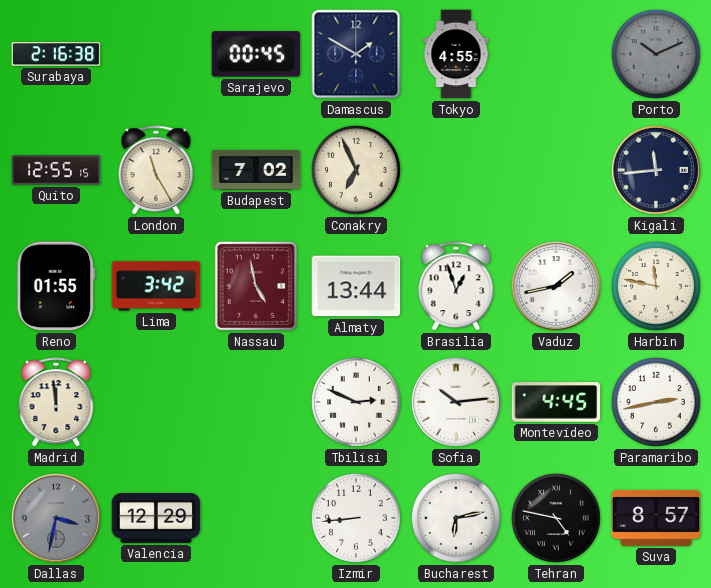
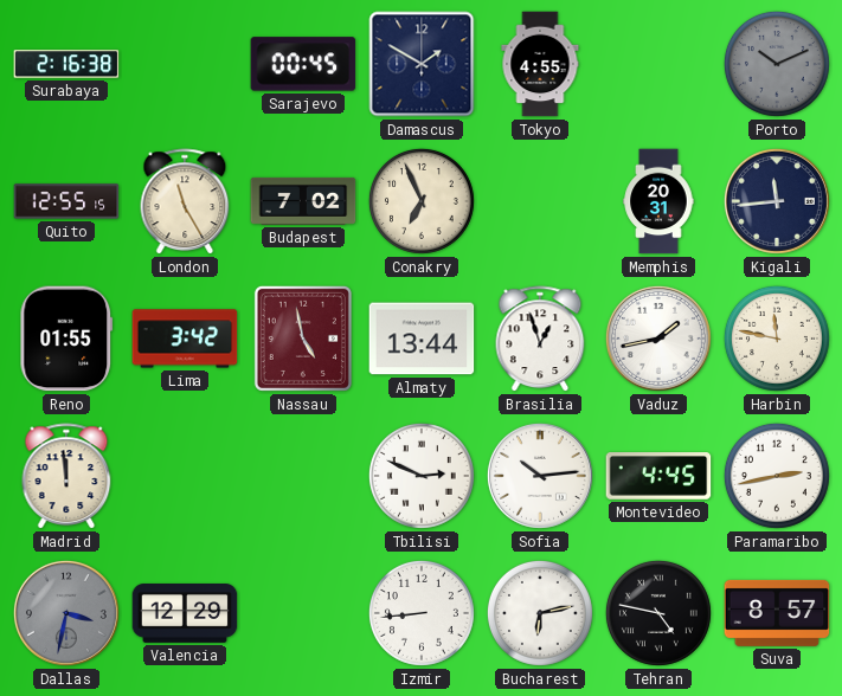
Memphis: none -> 20:31
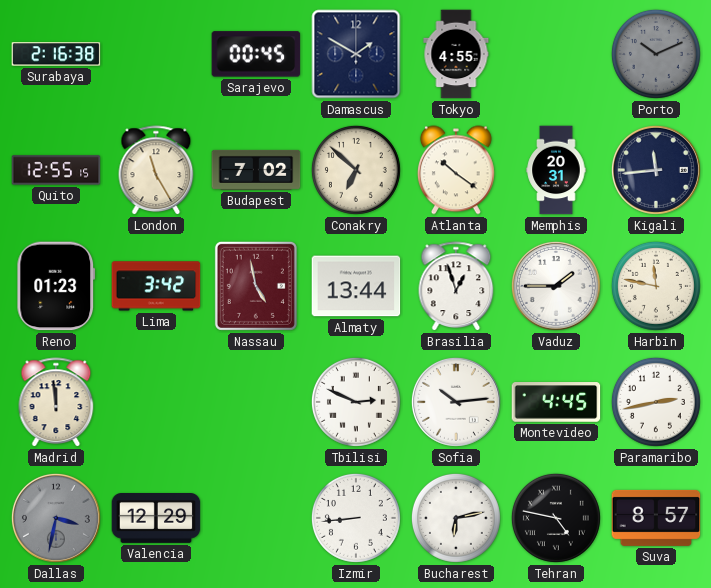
Conakry: 6:56 -> 6:52
Atlanta: none -> 10:21
Reno: 01:55 -> 01:23
Vaduz: 1:43 -> 1:45
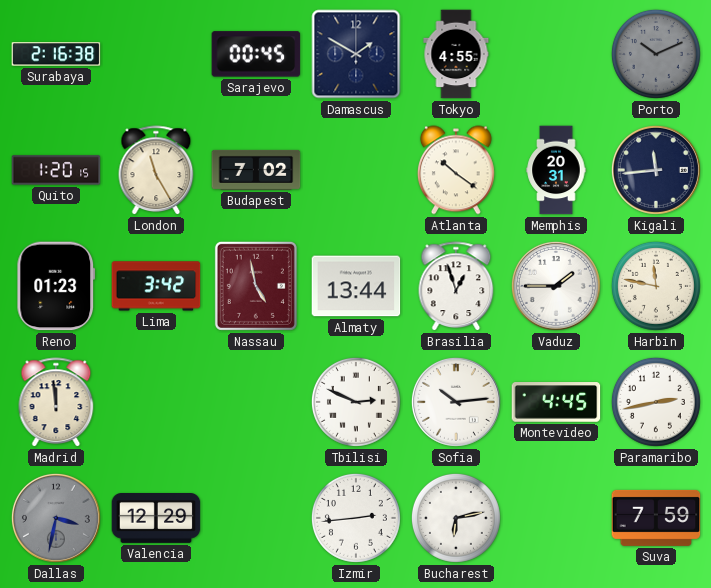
Quito: 12:55 -> 1:20
Conakry: 6:52 -> none
Izmir: 8:44 -> 2:44
Tehran: 4:47 -> none
Suva: 8:57 -> 7:59
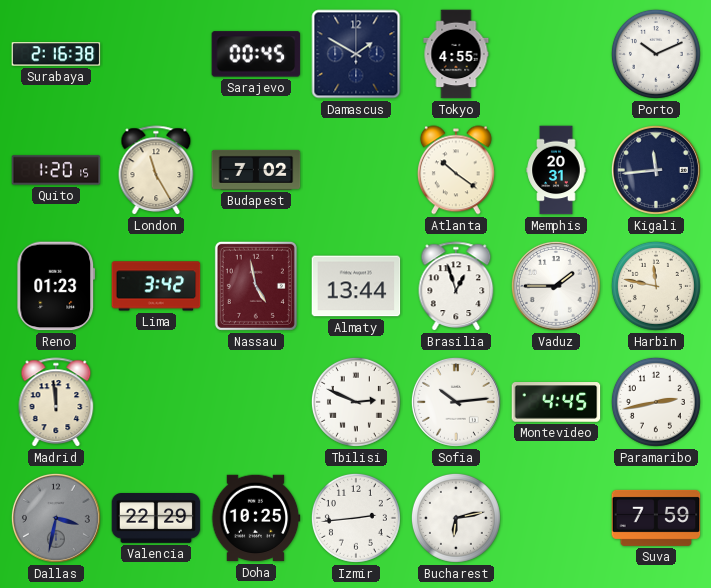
Porto dial: grey -> white
Valencia: 12:29 -> 22:29
Doha: none -> 10:25
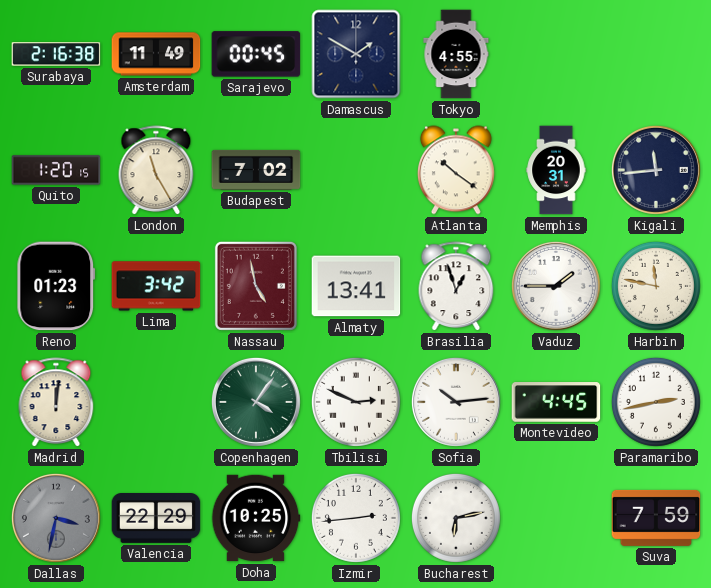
Amsterdam: none -> 11:49
Porto: 10:11 -> none
Almaty: 13:44 -> 13:41
Madrid: 11:59 -> 12:01
Copenhagen: none -> 4:06
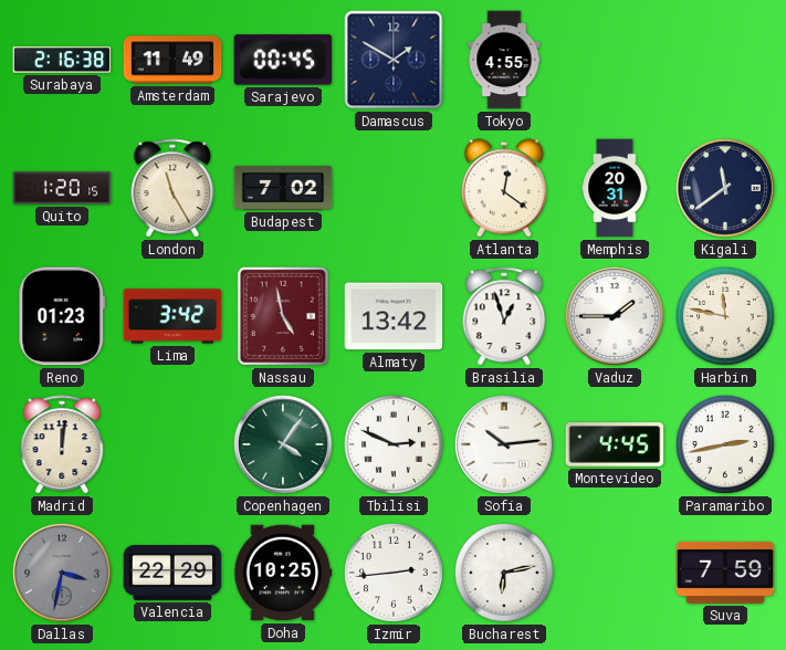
Atlanta: 10:21 -> 12:21
Kigali: 11:44 -> 11:39
Almaty: 13:41 -> 13:42
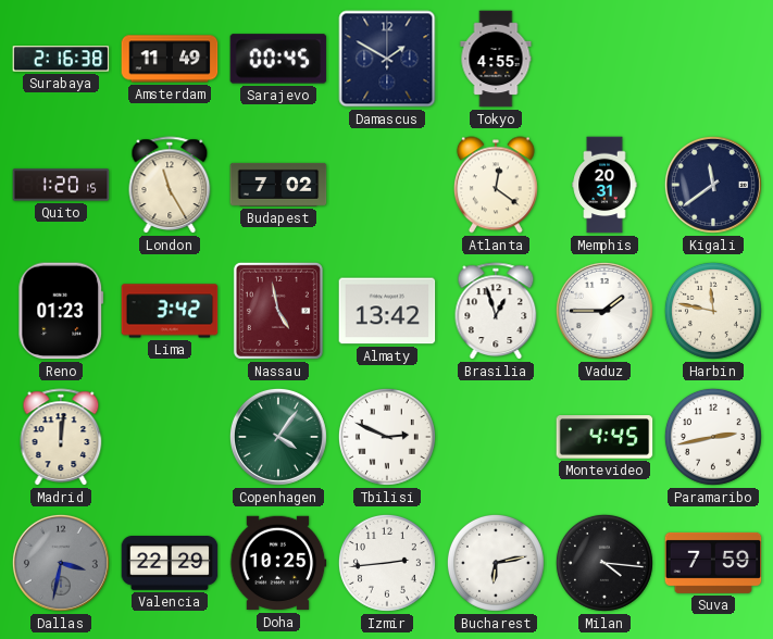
Sofia: 10:14 -> none
Milan: none -> 4:16
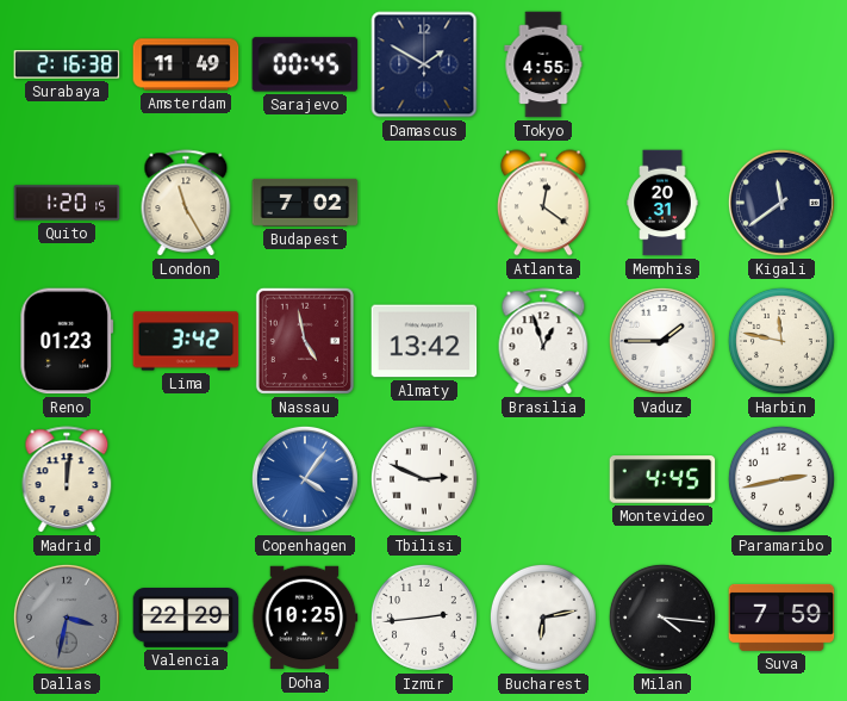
Copenhagen dial: green -> blue
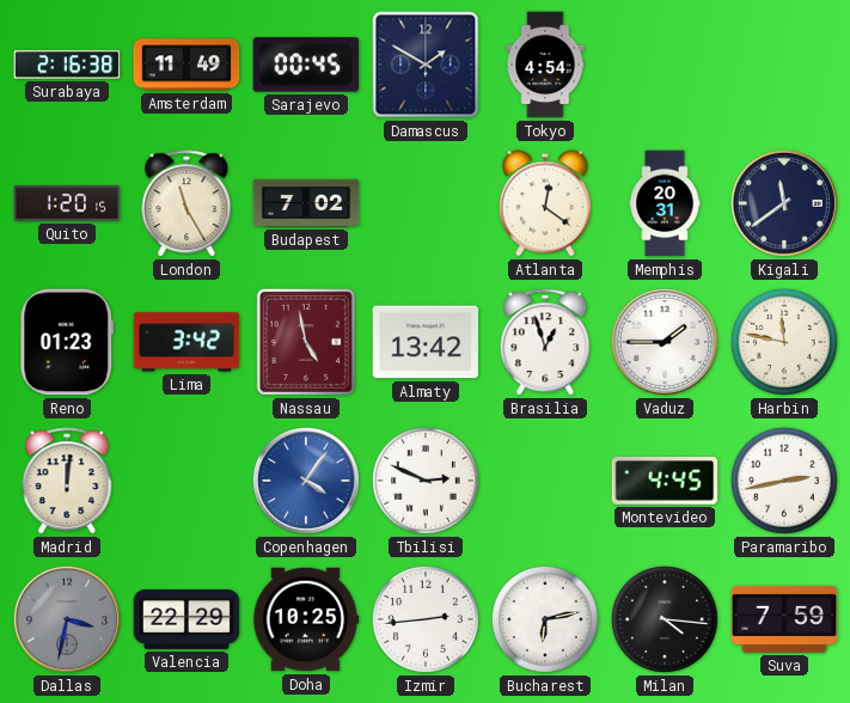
Tokyo: 4:55 -> 4:54
